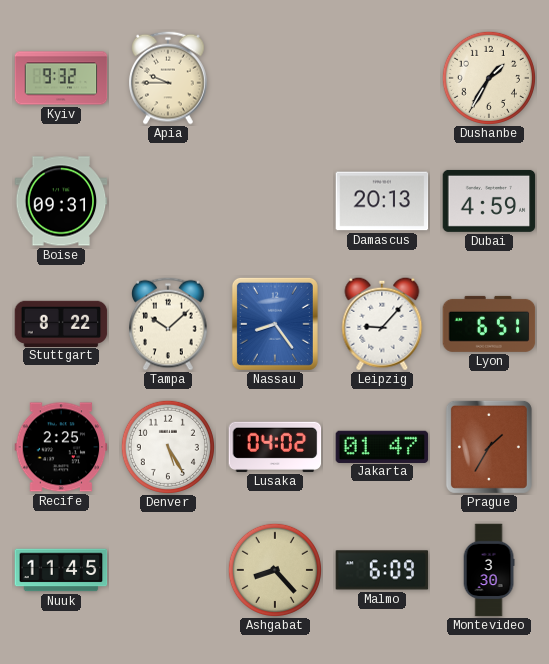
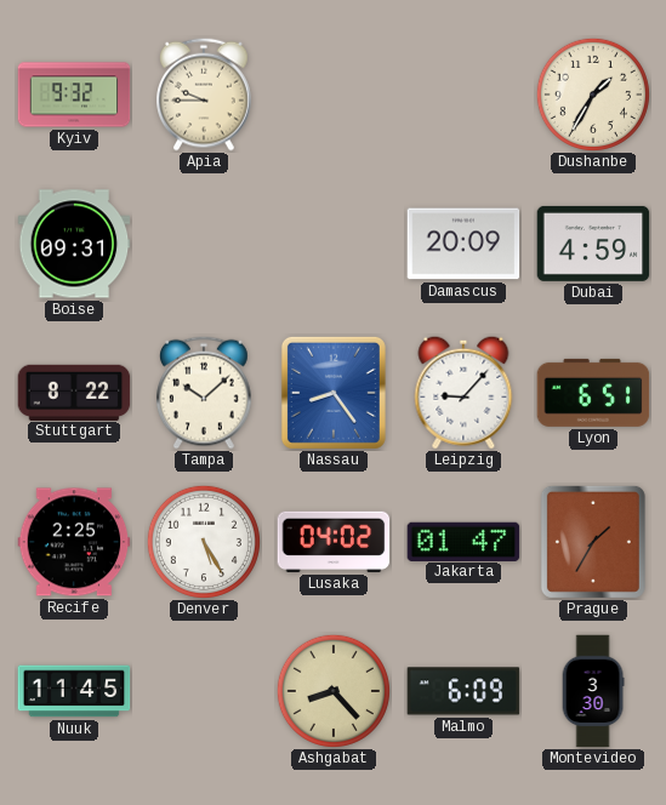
Damascus: 20:13 -> 20:09
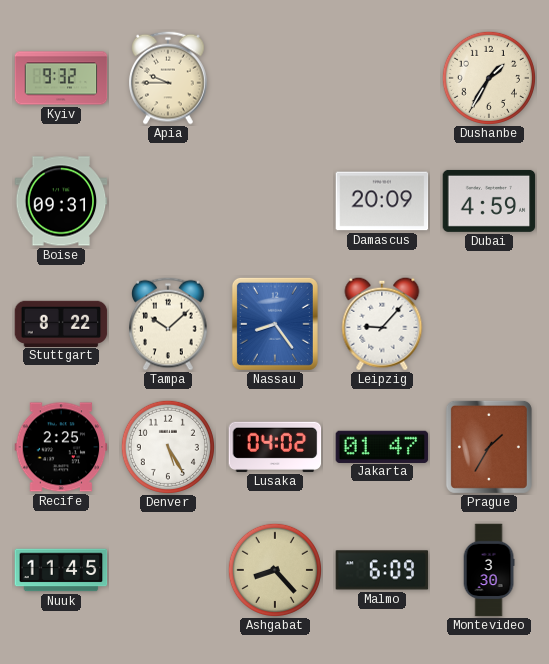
Lyon: 6:51 -> none
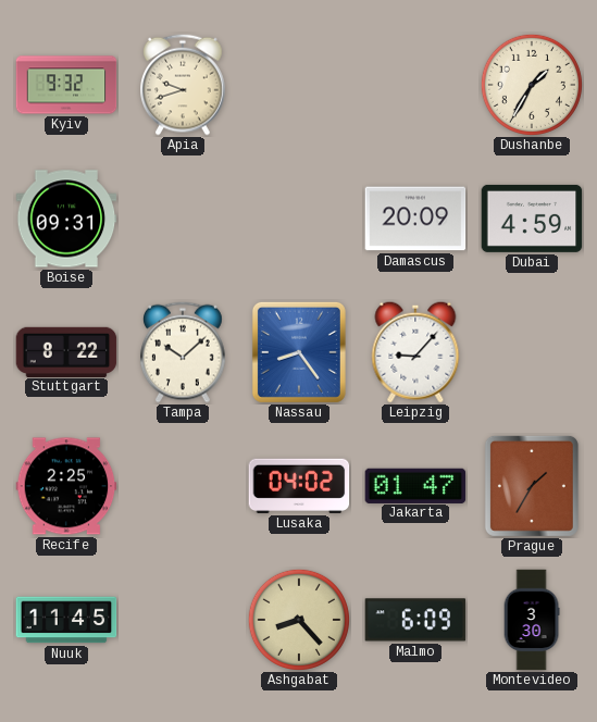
Apia: 9:45 -> 9:42
Denver: 5:25 -> none
